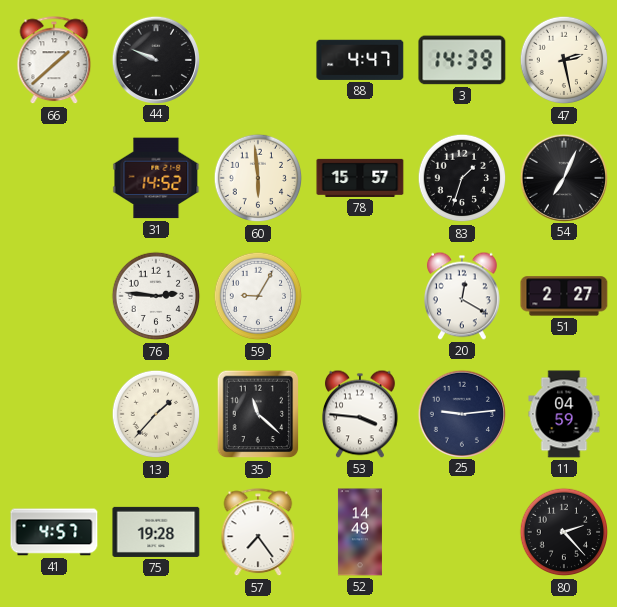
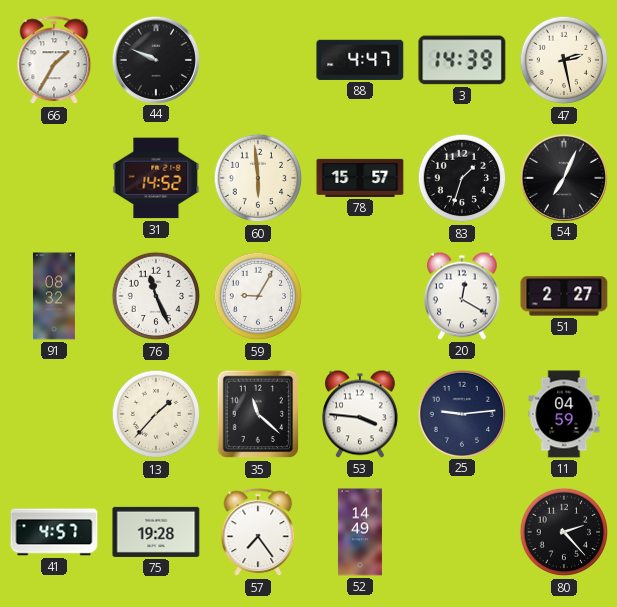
66: 1:38 -> 1:35
91: none -> 08:32
76: 2:46 -> 11:26
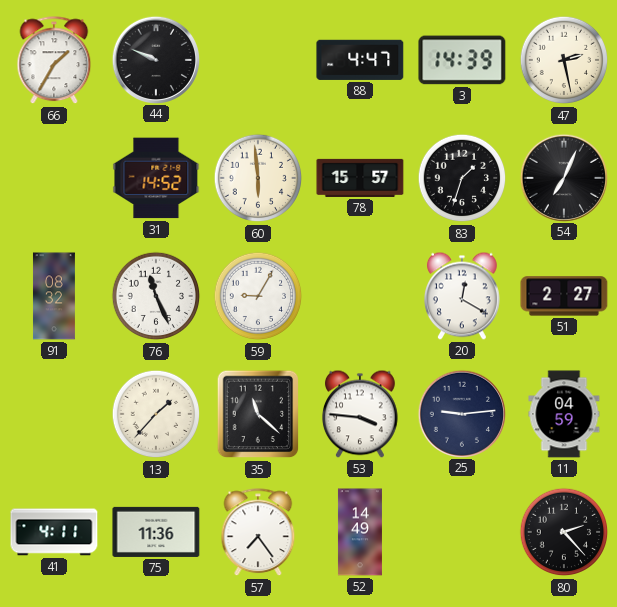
41: 4:57 -> 4:11
75: 19:28 -> 11:36
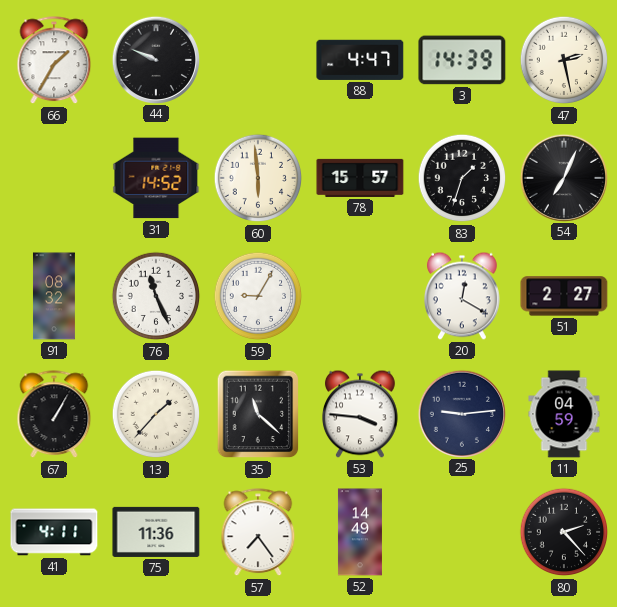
67: none -> 1:05
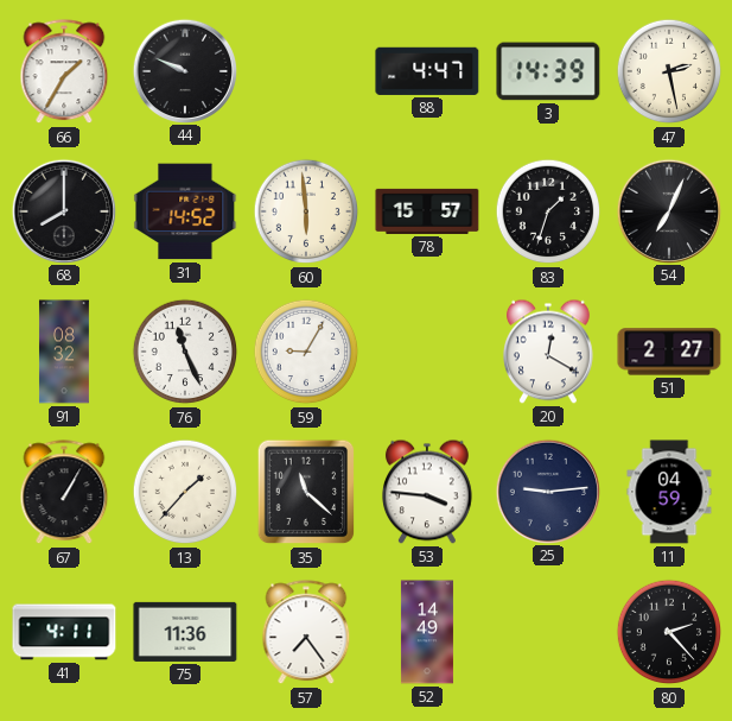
68: none -> 8:00
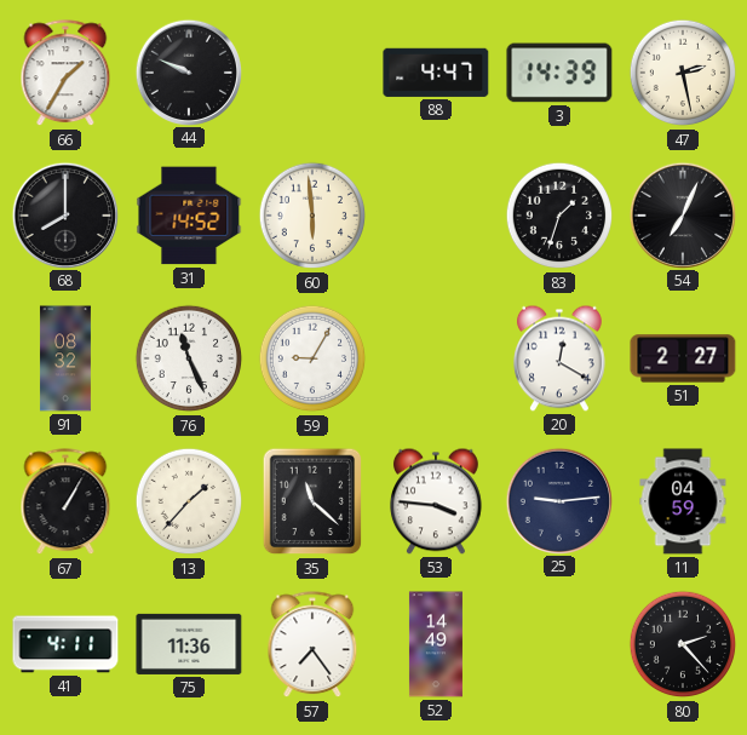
78: 15:57 -> none
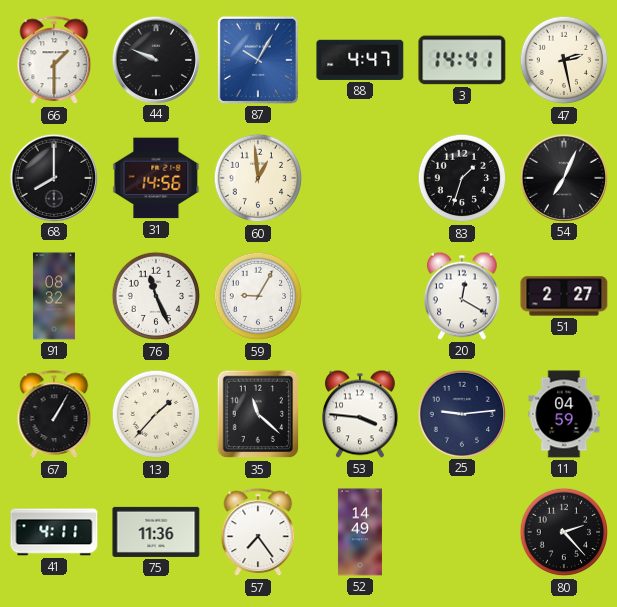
66: 1:35 -> 1:30
87: none -> 10:05
3: 14:39 -> 14:41
31: 14:52 -> 14:56
60: 5:59 -> 12:59
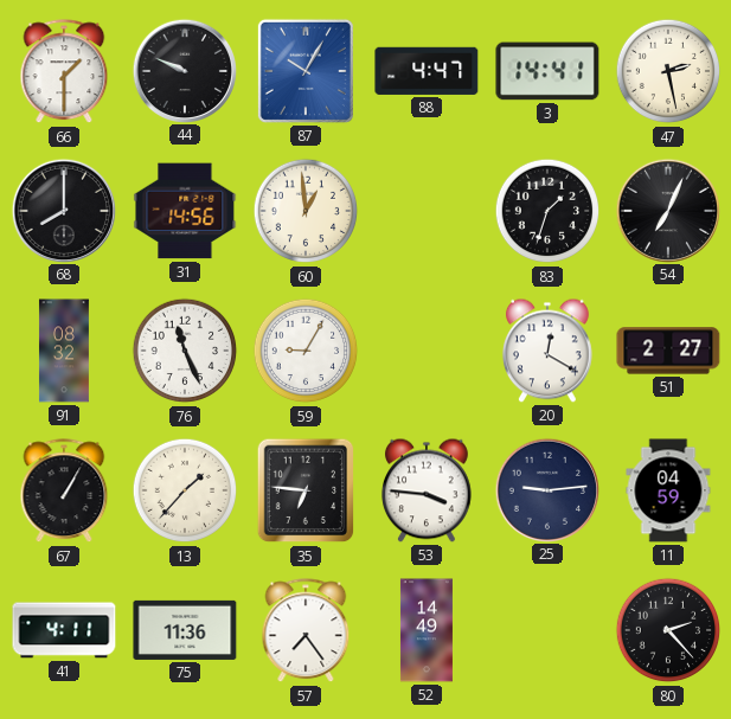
35: 11:22 -> 6:46
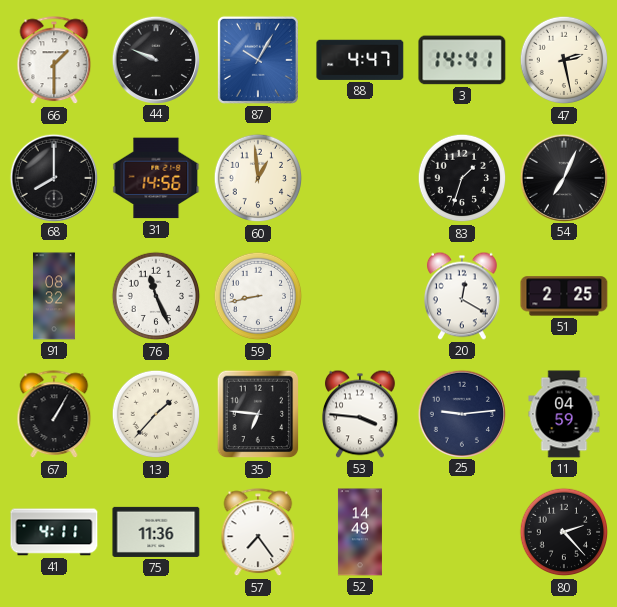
59: 9:05 -> 8:43
51: 2:27 -> 2:25
